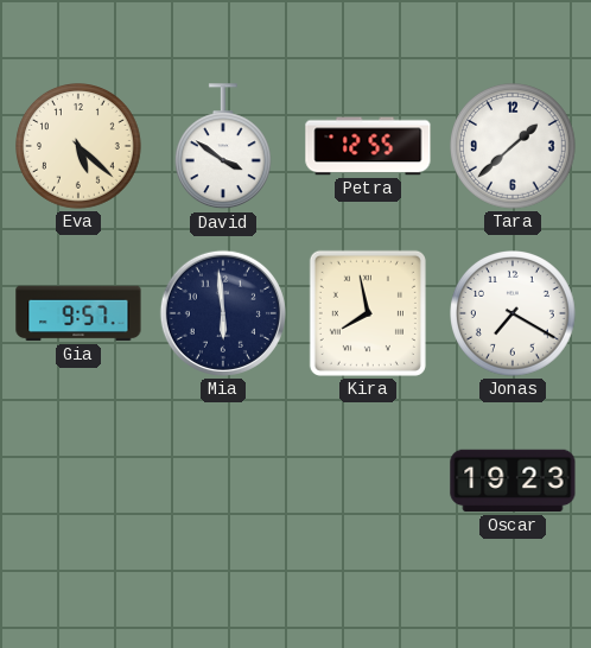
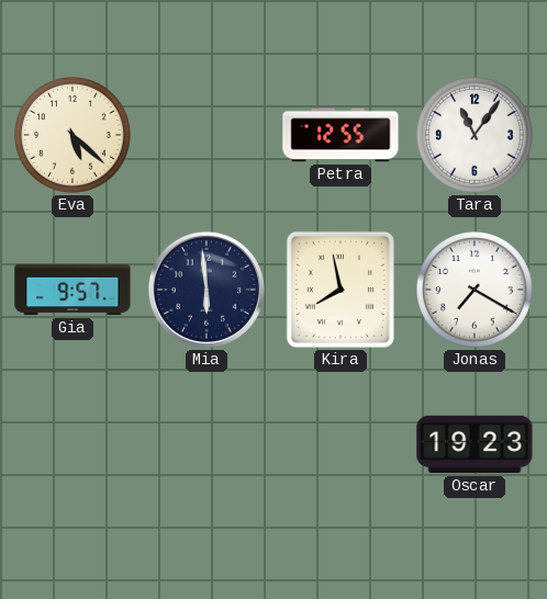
David: 3:51 -> none
Tara: 1:38 -> 11:06
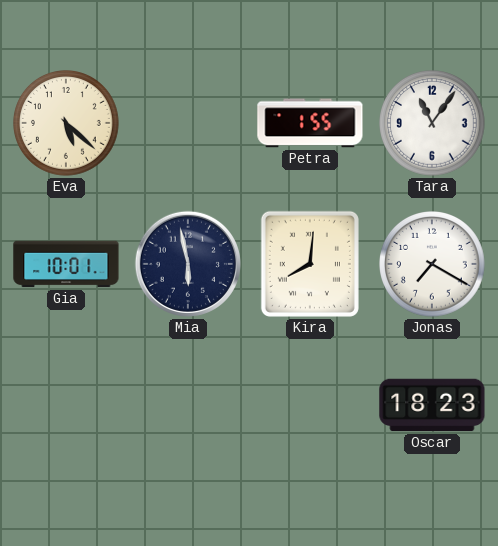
Petra: 12:55 -> 1:55
Gia: 9:57 -> 10:01
Mia: 5:59 -> 5:58
Kira: 7:58 -> 8:01
Oscar: 19:23 -> 18:23
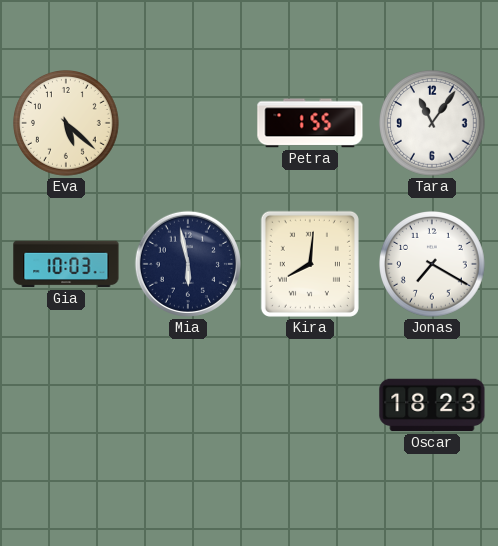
Gia: 10:01 -> 10:03
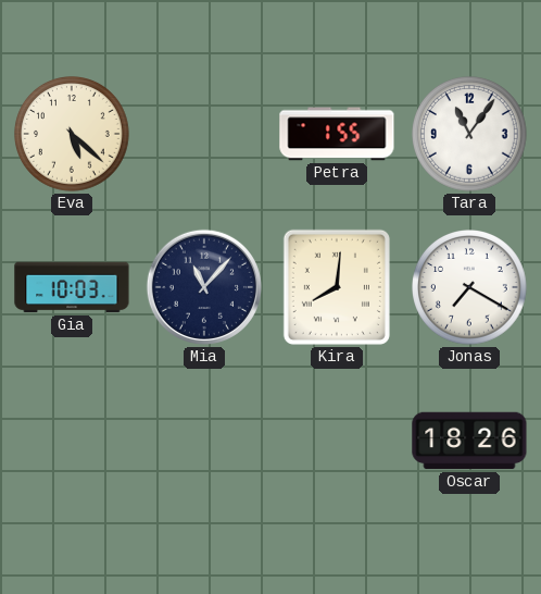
Mia: 5:58 -> 11:07
Oscar: 18:23 -> 18:26
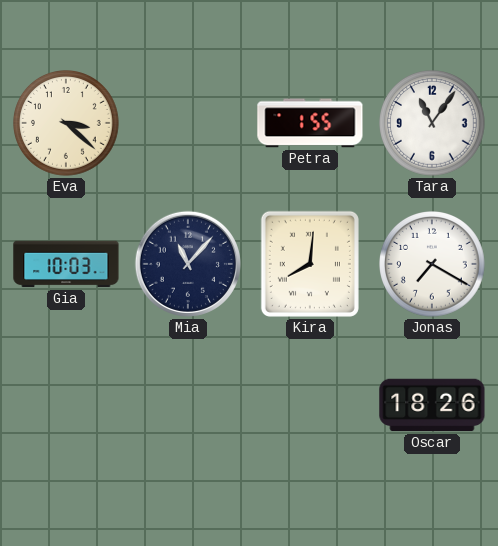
Eva: 5:22 -> 3:22
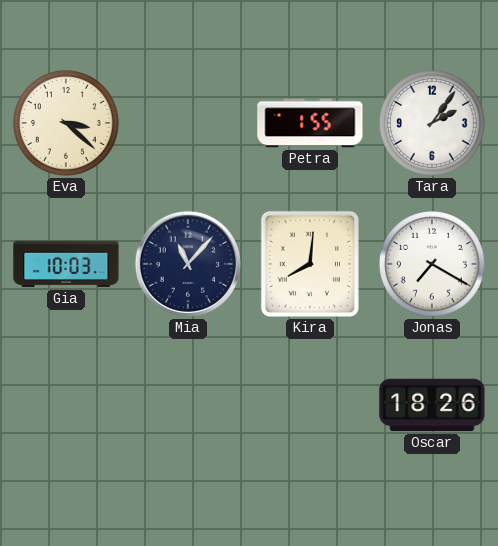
Tara: 11:06 -> 2:06
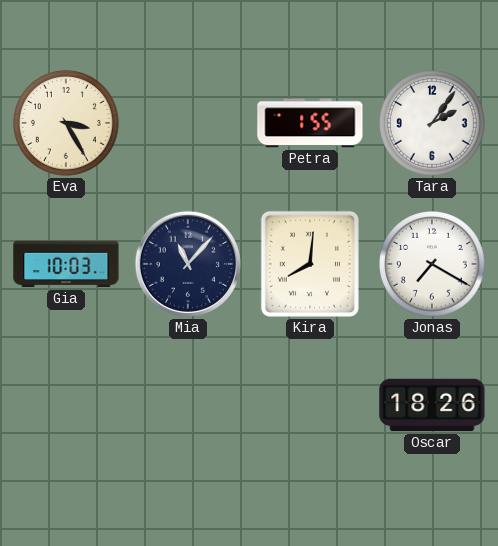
Eva: 3:22 -> 3:25
